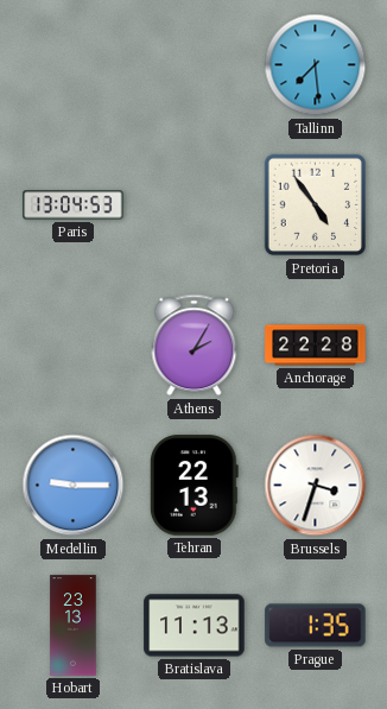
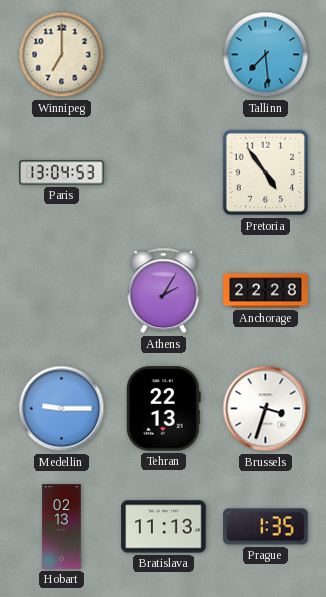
Winnipeg: none -> 7:00
Hobart: 23:13 -> 02:13
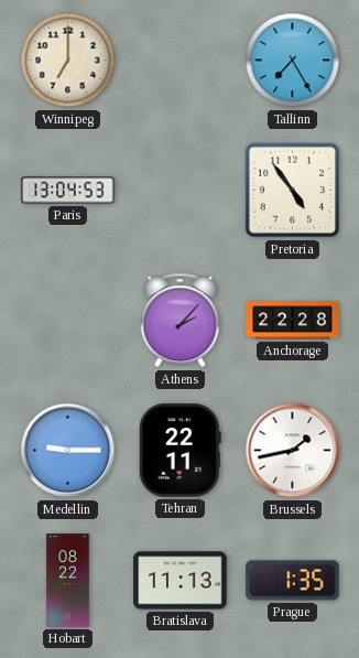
Tallinn: 7:29 -> 7:25
Athens: 2:05 -> 2:07
Tehran: 22:13 -> 22:11
Brussels: 3:33 -> 1:43
Hobart: 02:13 -> 08:22
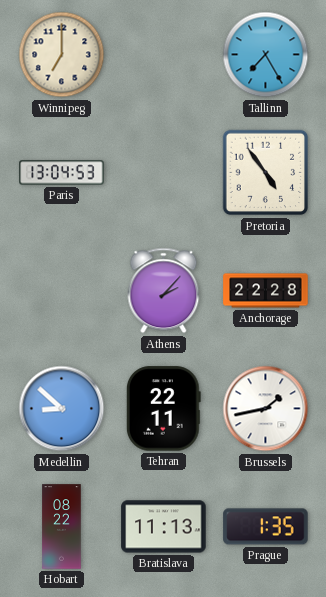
Medellin: 9:15 -> 8:52
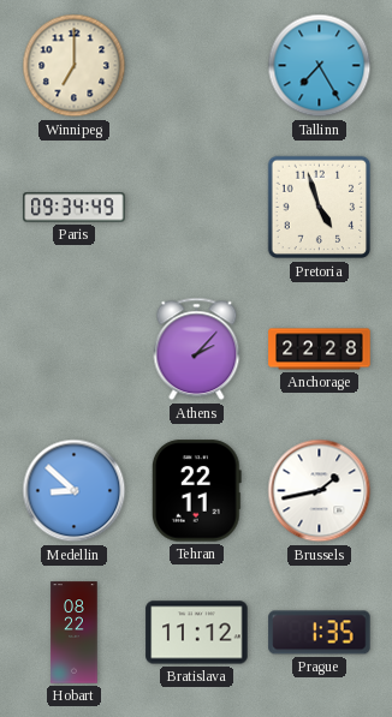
Paris: 13:04 -> 09:34
Pretoria: 4:54 -> 4:57
Bratislava: 11:13 -> 11:12
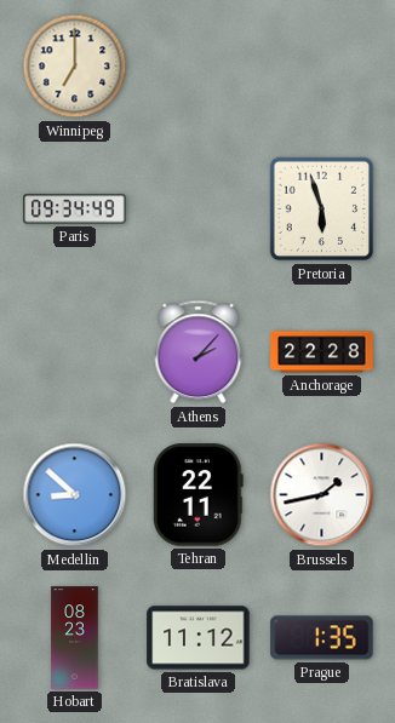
Tallinn: 7:25 -> none
Pretoria: 4:57 -> 5:57
Hobart: 08:22 -> 08:23
